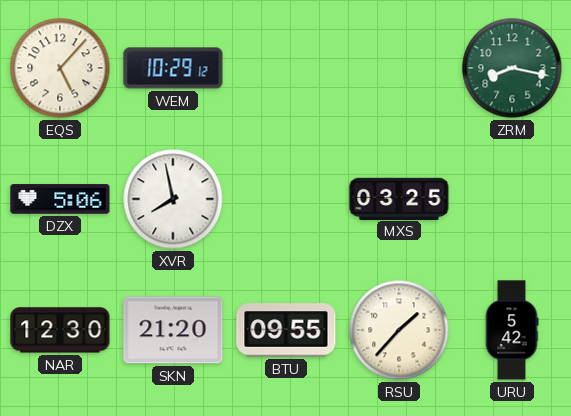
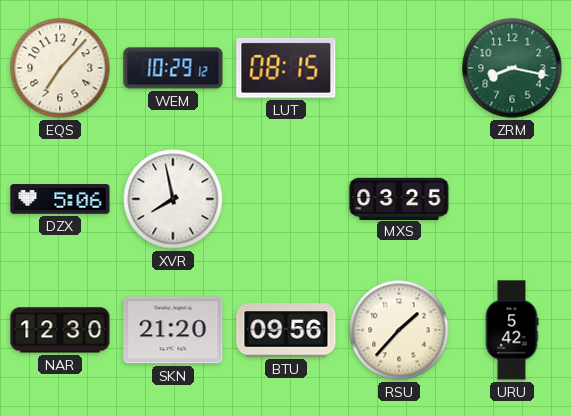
EQS: 5:07 -> 7:07
LUT: none -> 08:15
BTU: 09:55 -> 09:56
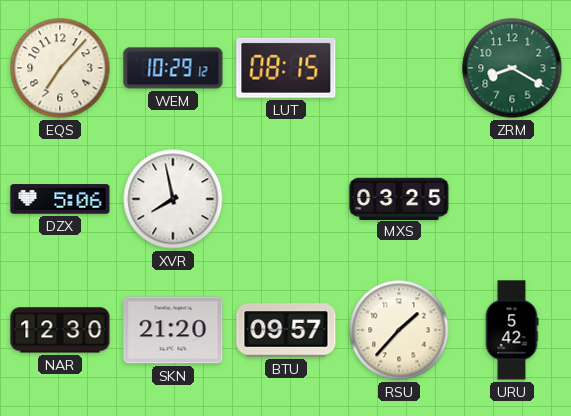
ZRM: 8:17 -> 8:20
BTU: 09:56 -> 09:57
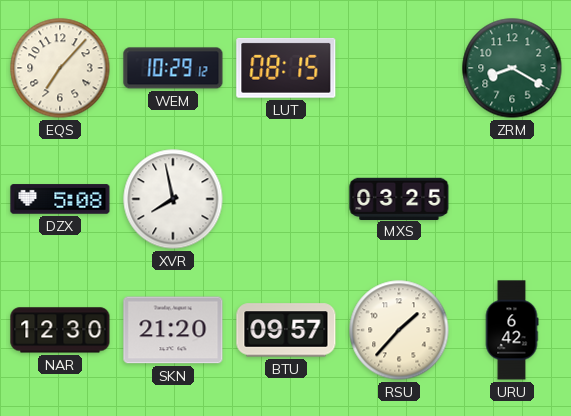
DZX: 5:06 -> 5:08
URU: 5:42 -> 6:42
